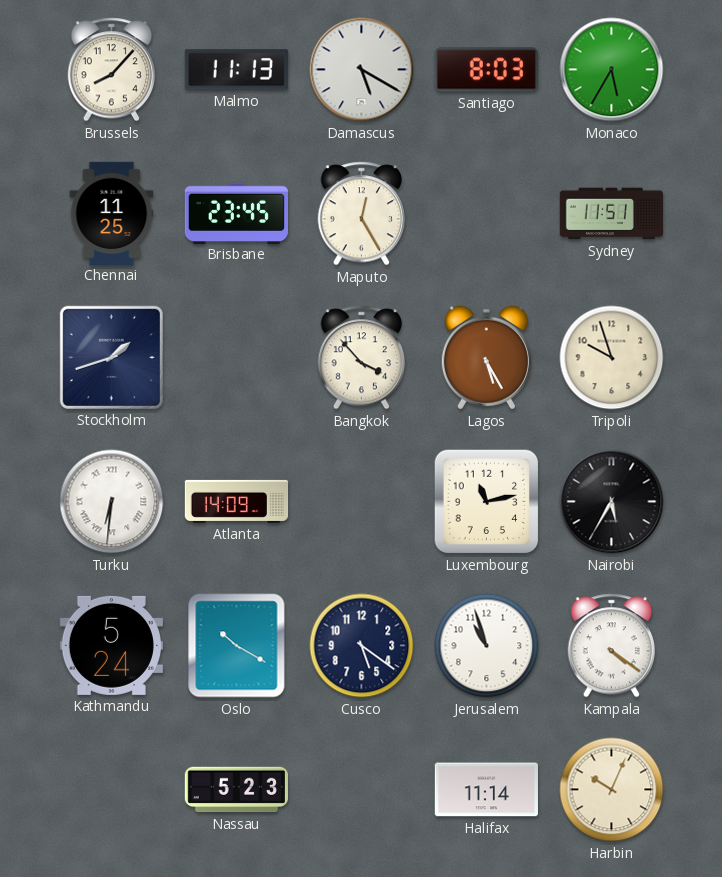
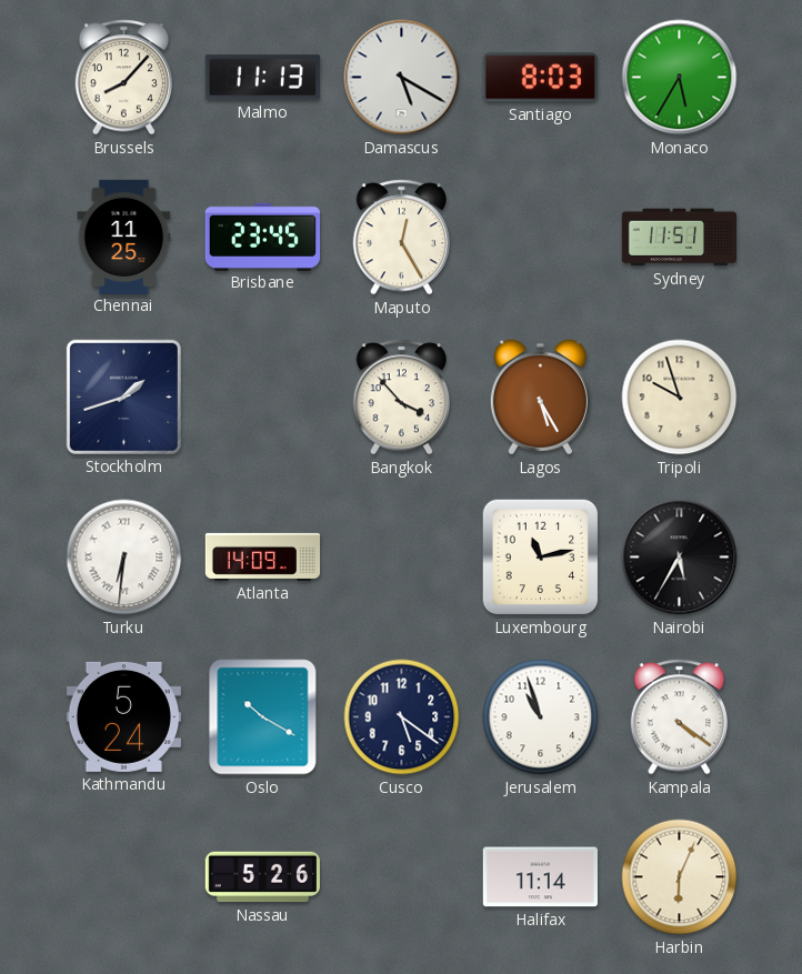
Nassau: 5:23 -> 5:26
Harbin: 10:04 -> 6:04
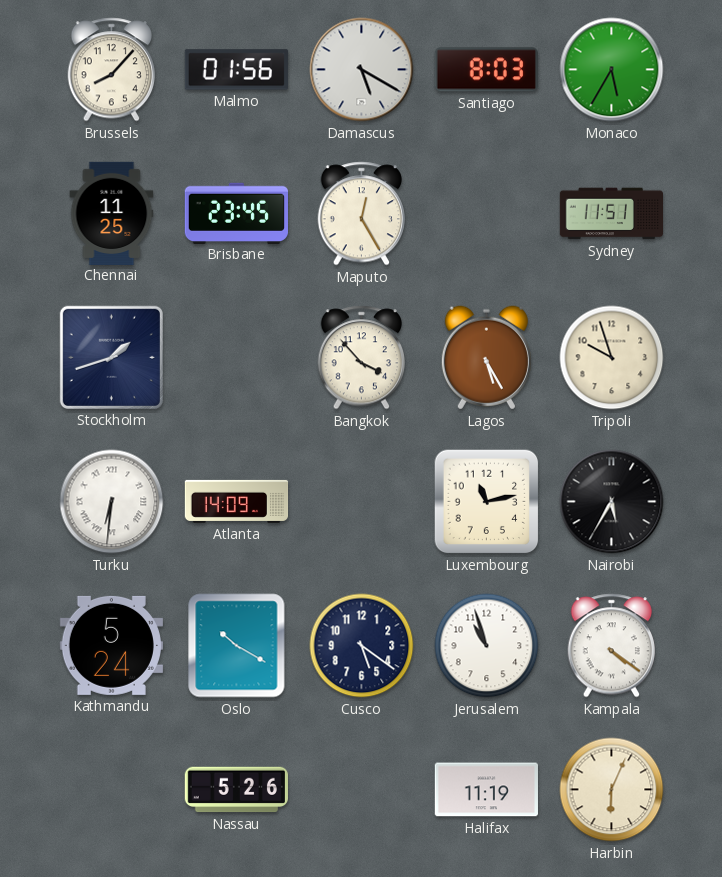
Malmo: 11:13 -> 01:56
Halifax: 11:14 -> 11:19
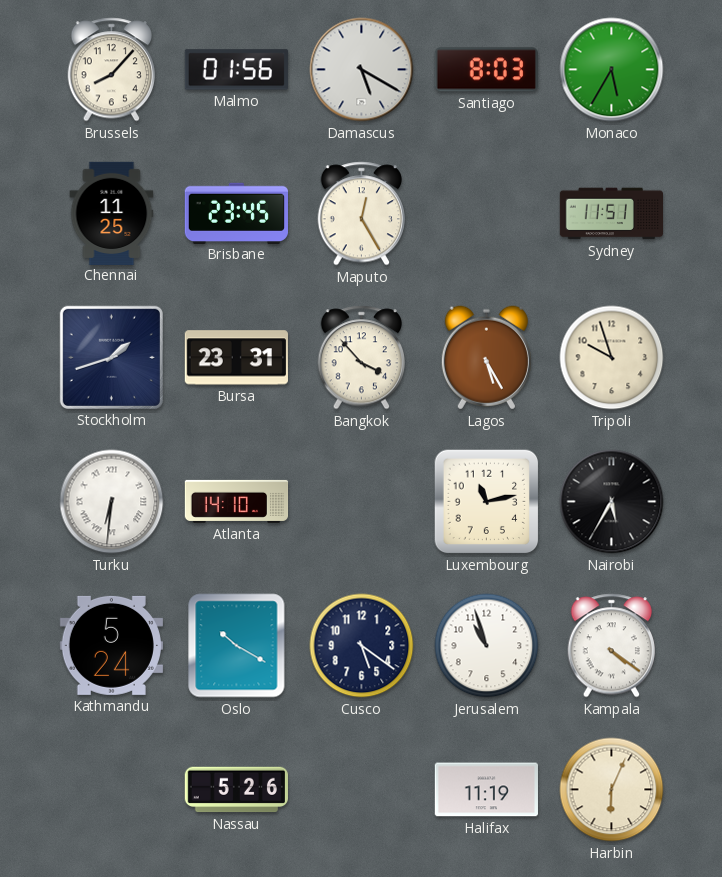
Bursa: none -> 23:31
Atlanta: 14:09 -> 14:10
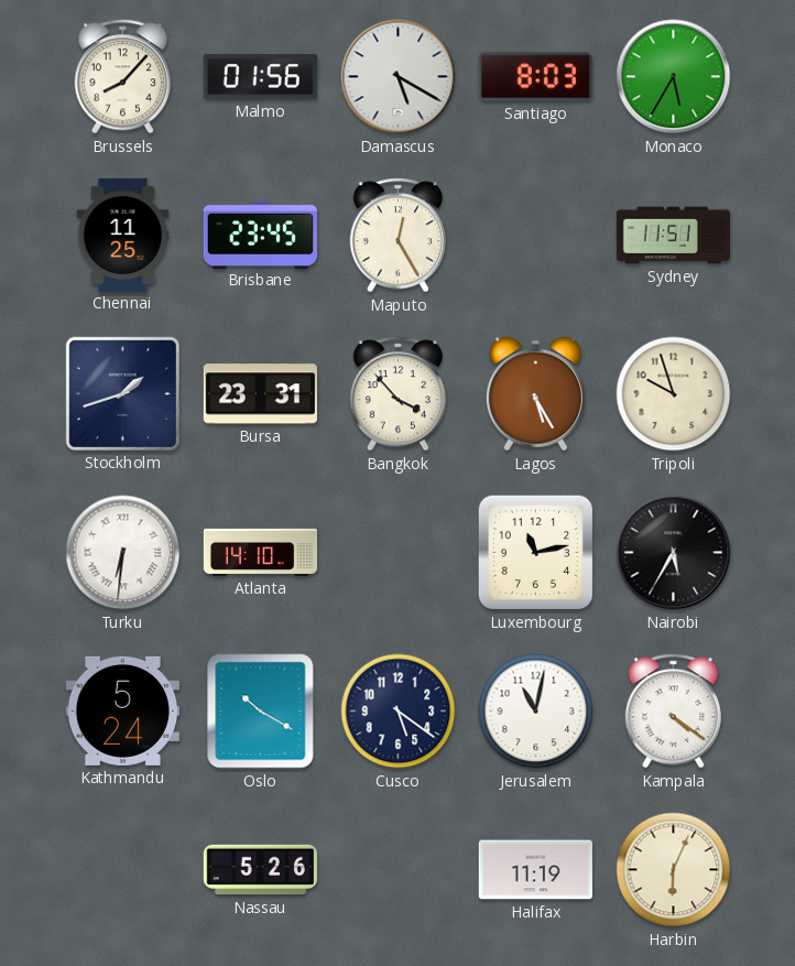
Jerusalem: 10:57 -> 11:02
